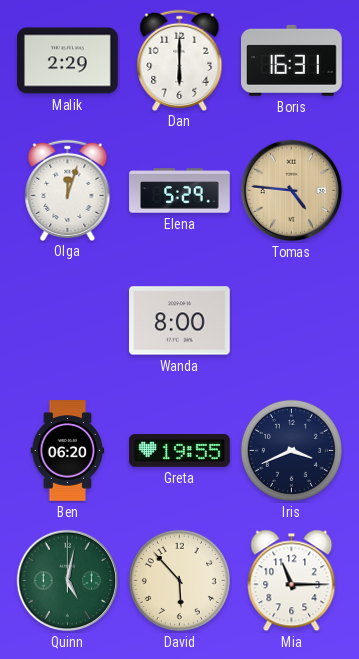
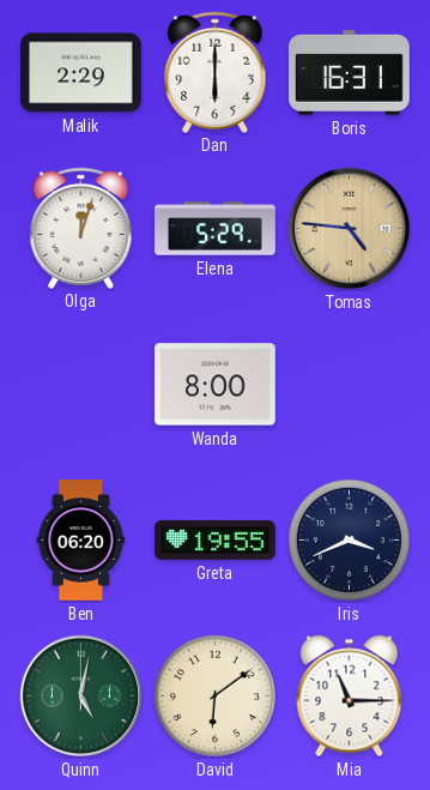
David: 5:53 -> 6:09
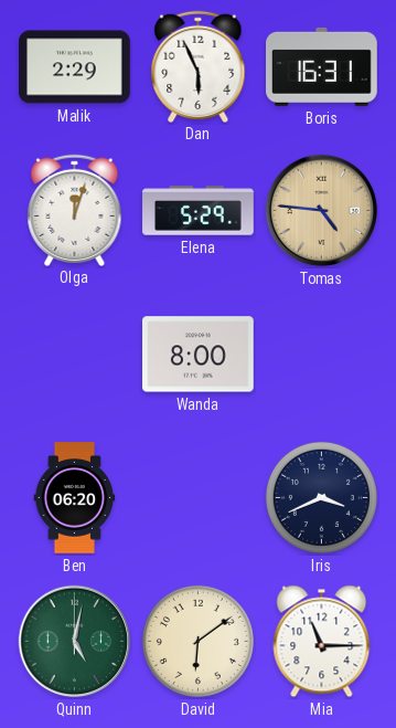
Dan: 6:00 -> 5:56
Greta: 19:55 -> none
